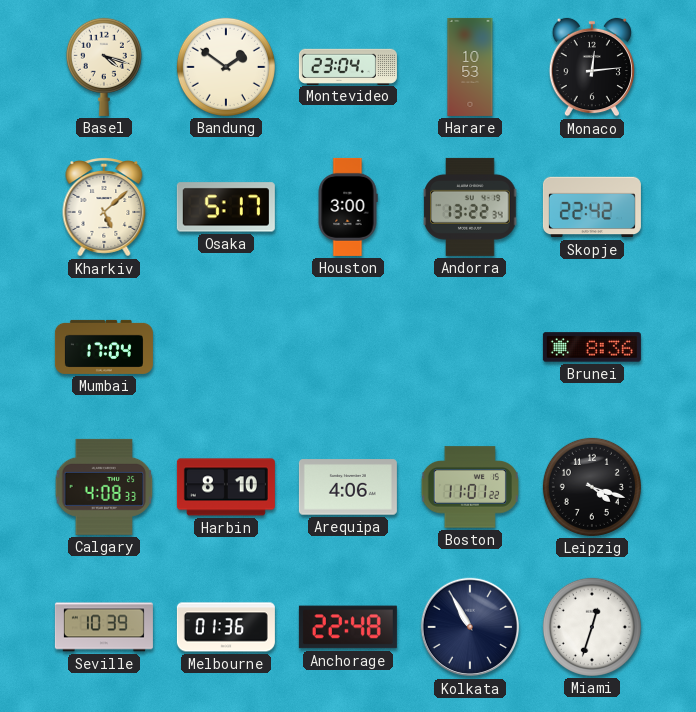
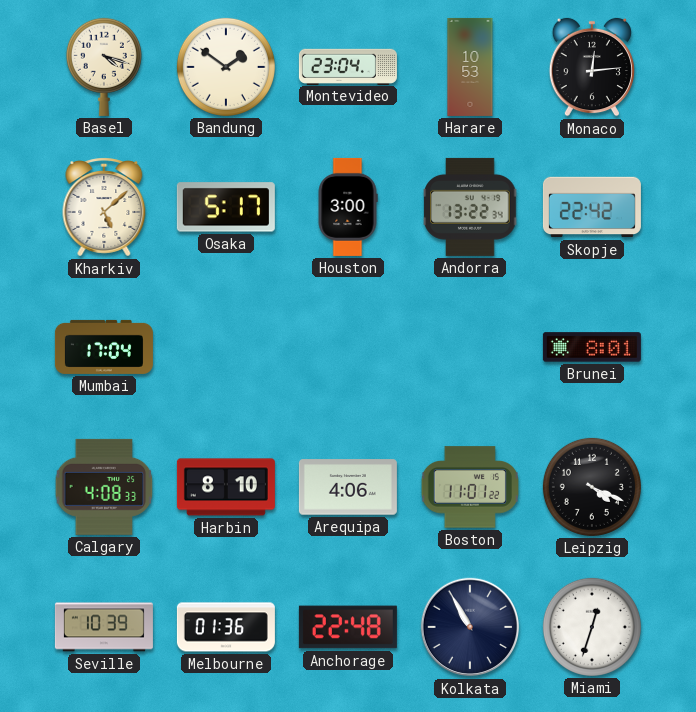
Brunei: 8:36 -> 8:01
Leipzig: 4:18 -> 4:19
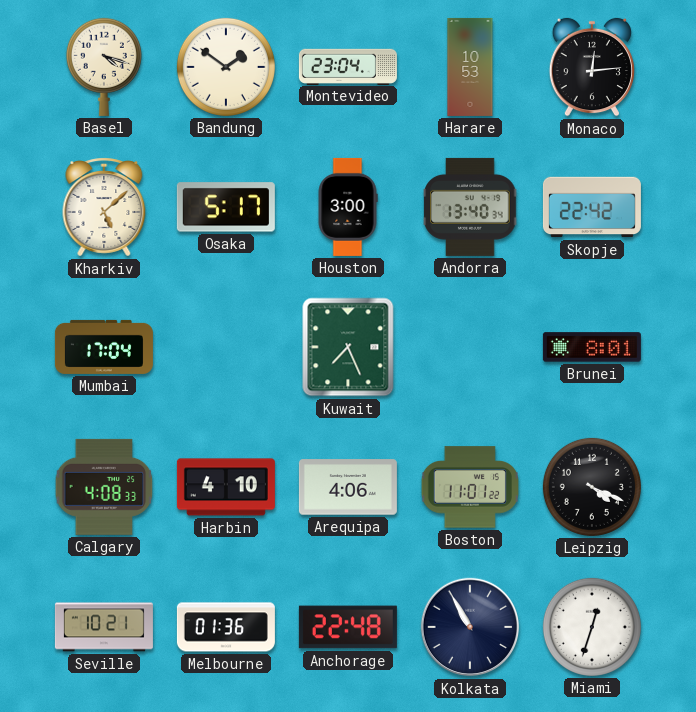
Andorra: 13:22 -> 13:40
Kuwait: none -> 7:26
Harbin: 8:10 -> 4:10
Seville: 10:39 -> 10:21
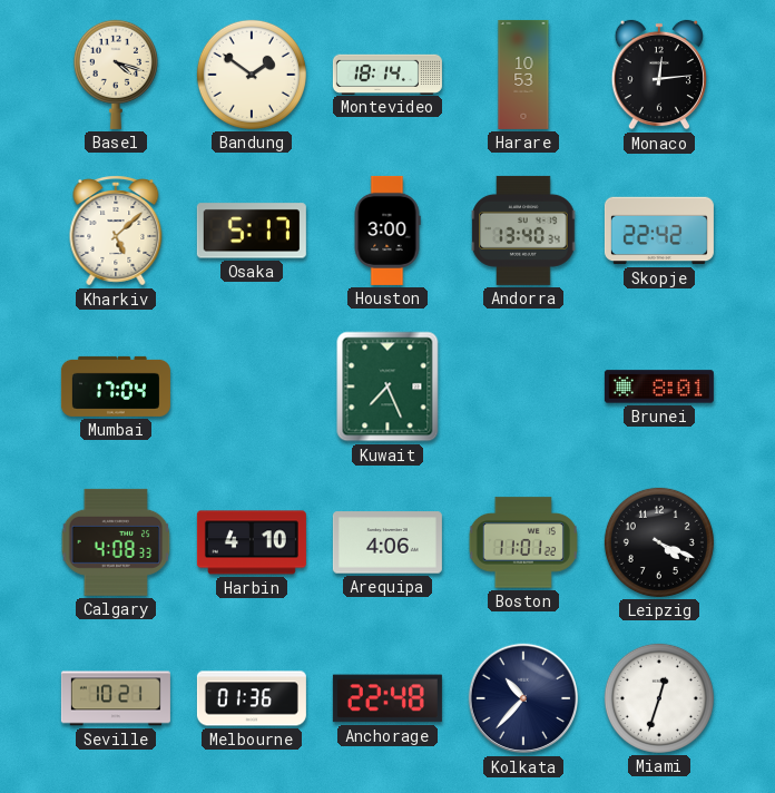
Montevideo: 23:04 -> 18:14
Kolkata: 10:55 -> 10:37
